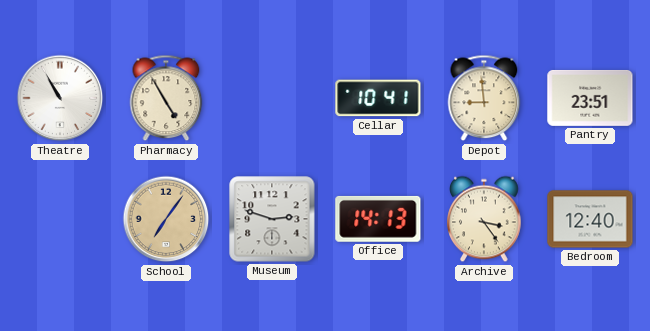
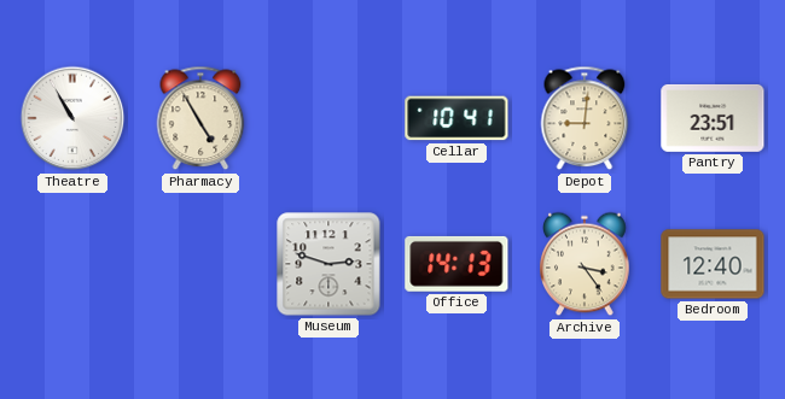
Depot: 8:59 -> 9:01
School: 7:06 -> none
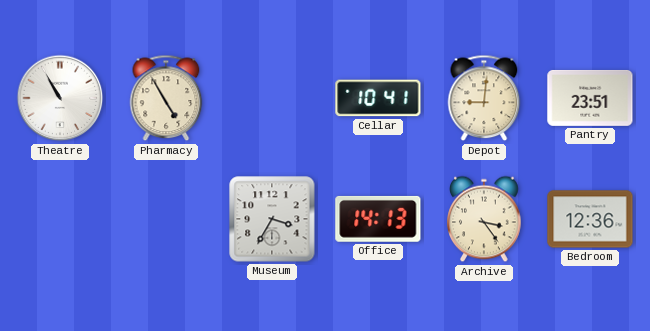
Museum: 2:48 -> 3:35
Bedroom: 12:40 -> 12:36
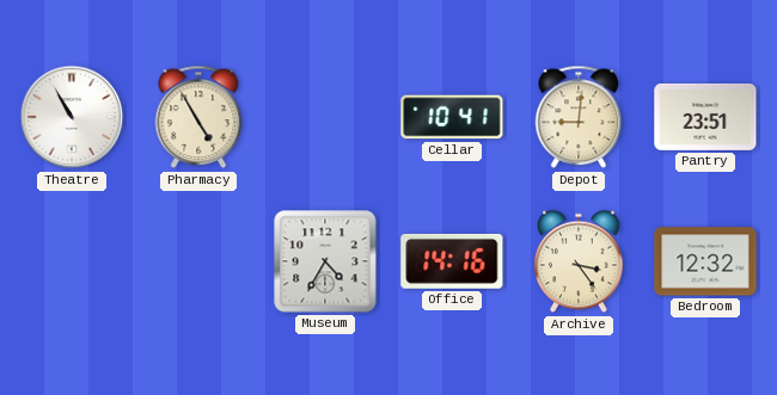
Museum: 3:35 -> 4:35
Office: 14:13 -> 14:16
Bedroom: 12:36 -> 12:32
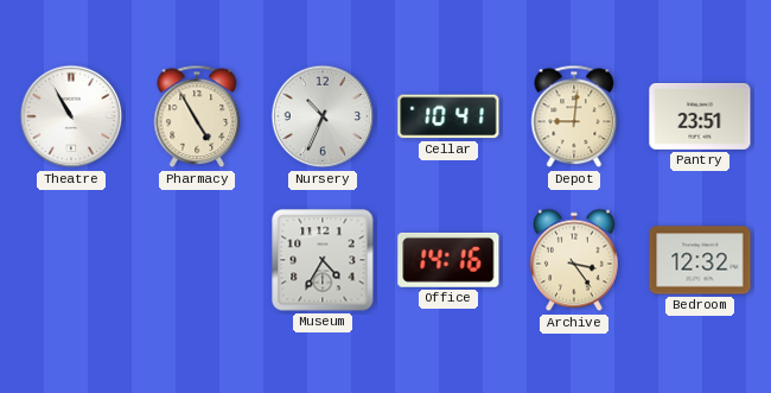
Nursery: none -> 10:34
